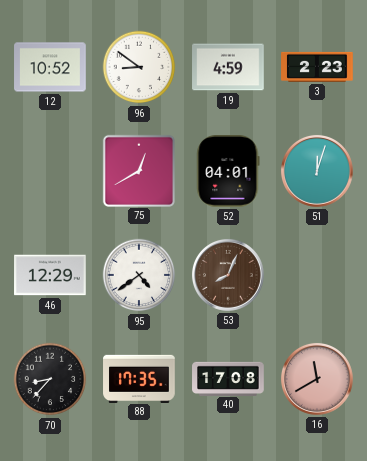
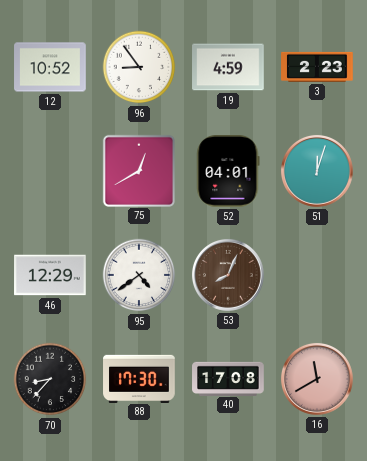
96: 8:51 -> 8:54
88: 17:35 -> 17:30
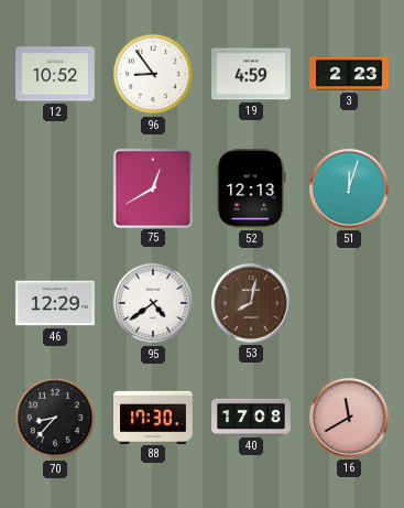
52: 04:01 -> 12:13
53: 8:04 -> 8:02
